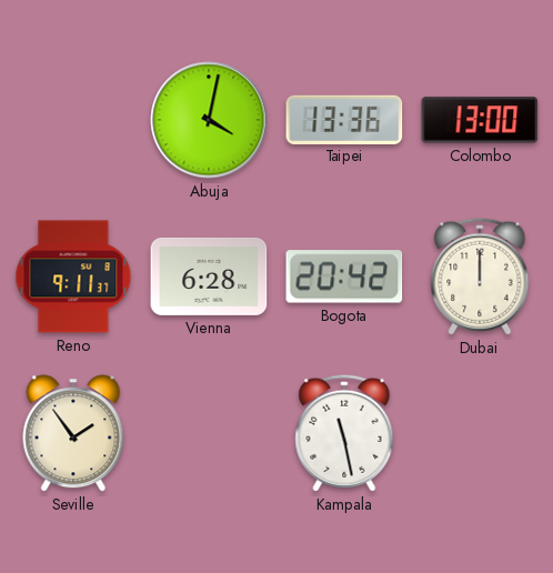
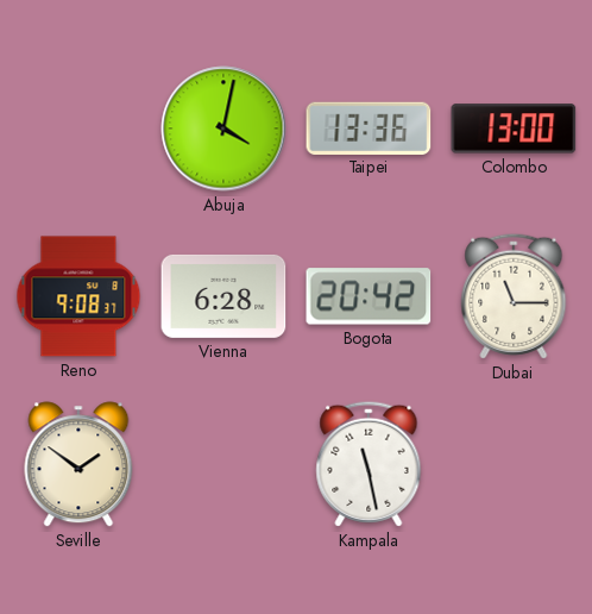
Reno: 9:11 -> 9:08
Dubai: 12:00 -> 11:15
Seville: 1:54 -> 1:51
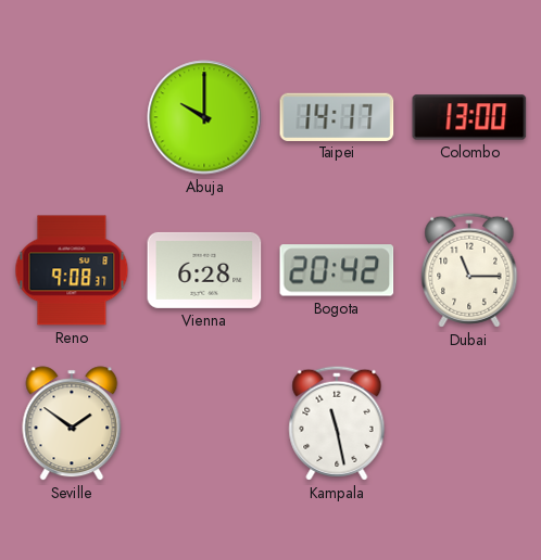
Abuja: 4:02 -> 10:00
Taipei: 13:36 -> 14:17
